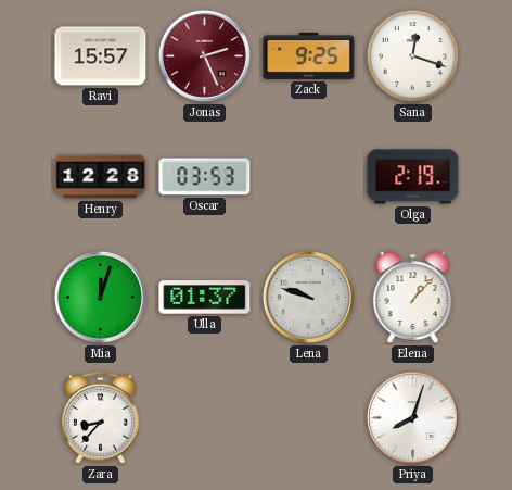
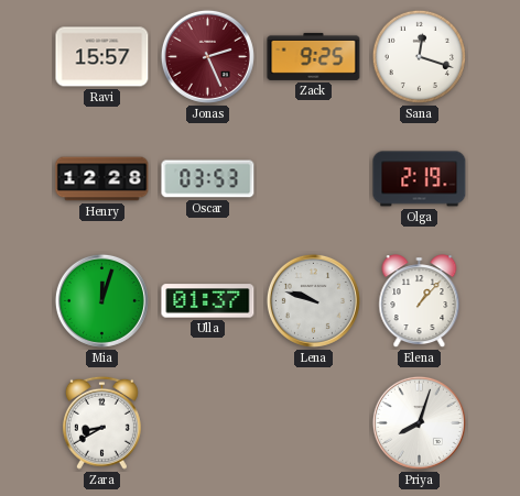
Zara: 8:37 -> 8:40
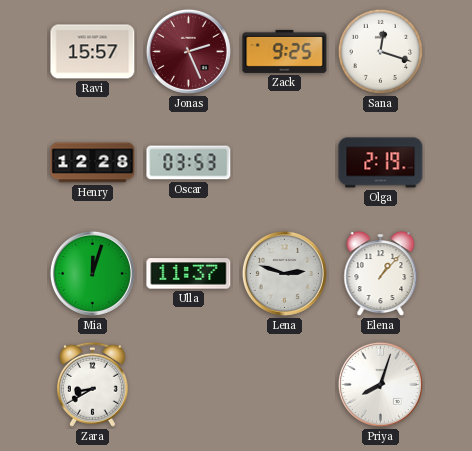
Ulla: 01:37 -> 11:37
Lena: 9:48 -> 2:48
